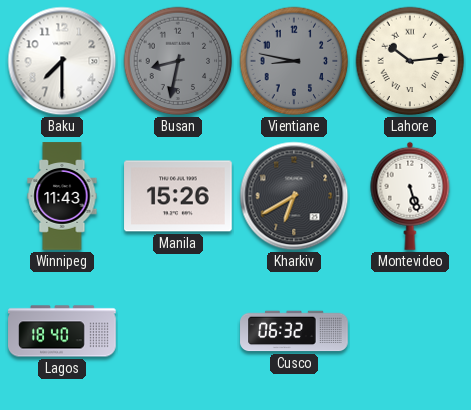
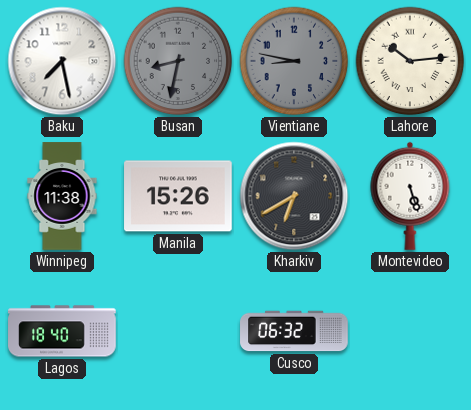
Baku: 7:30 -> 7:28
Winnipeg: 11:43 -> 11:38
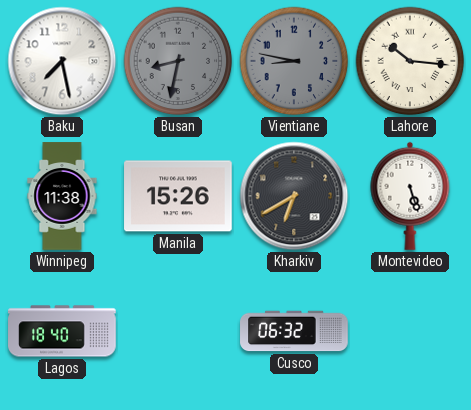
Lahore: 10:14 -> 10:16
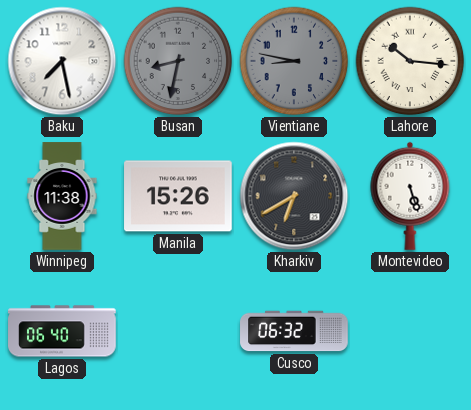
Lagos: 18:40 -> 06:40
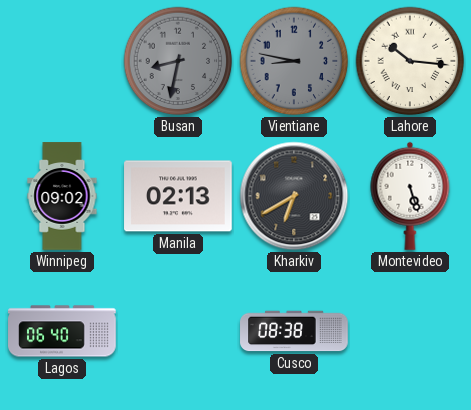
Baku: 7:28 -> none
Winnipeg: 11:38 -> 09:02
Manila: 15:26 -> 02:13
Cusco: 06:32 -> 08:38
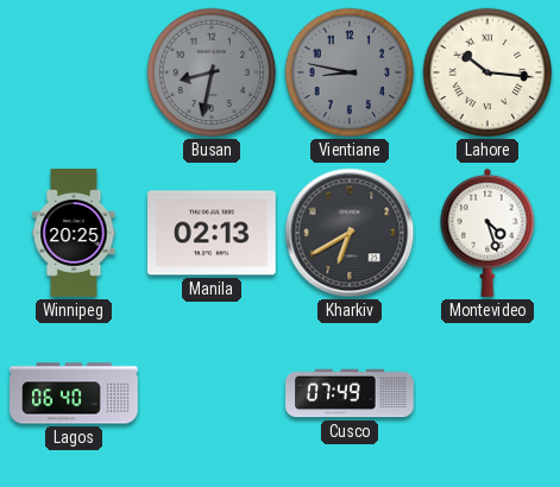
Winnipeg: 09:02 -> 20:25
Montevideo: 5:27 -> 4:27
Cusco: 08:38 -> 07:49
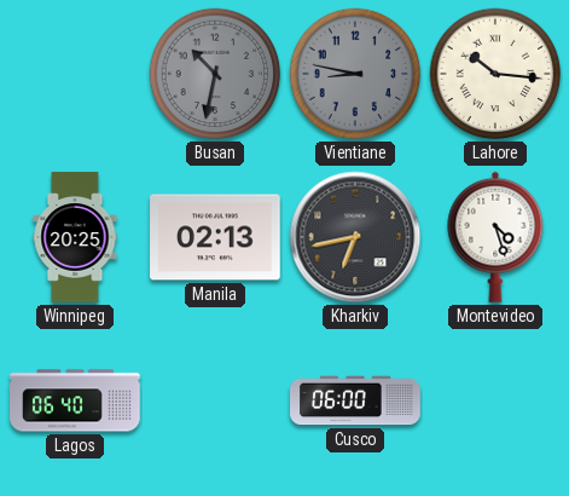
Busan: 8:32 -> 10:32
Kharkiv: 6:40 -> 6:43
Cusco: 07:49 -> 06:00
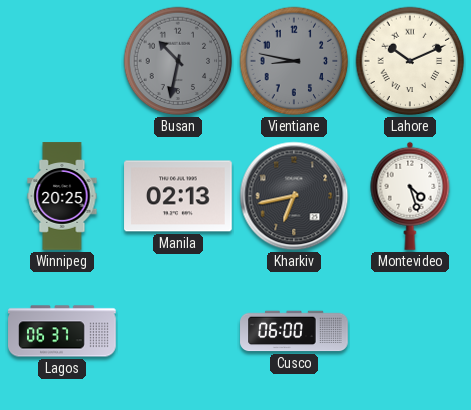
Lahore: 10:16 -> 10:11
Lagos: 06:40 -> 06:37
